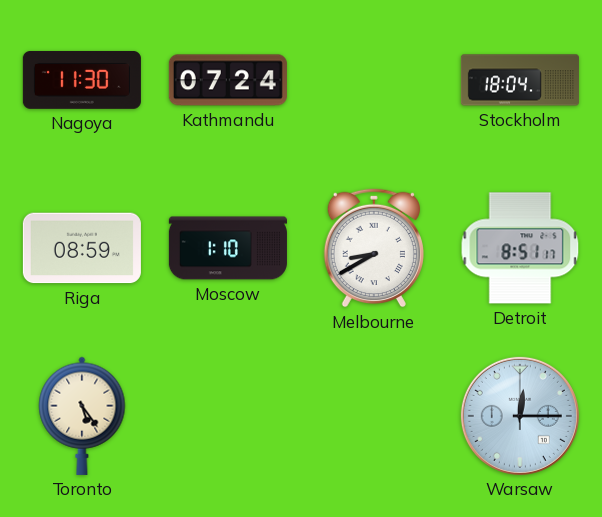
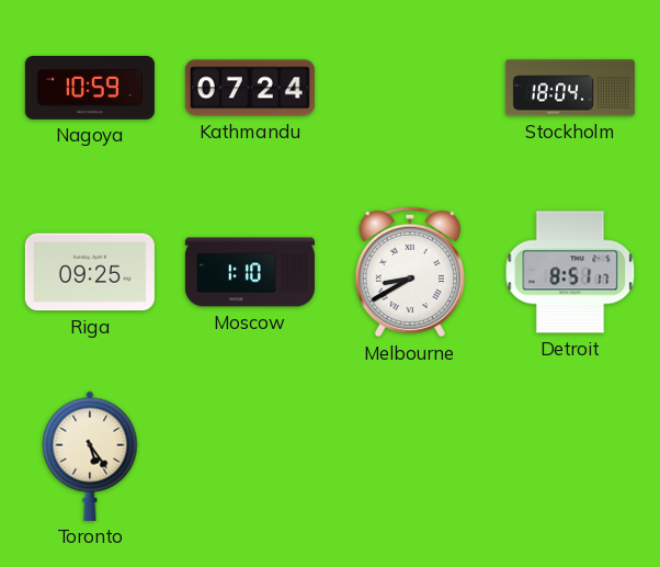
Nagoya: 11:30 -> 10:59
Riga: 08:59 -> 09:25
Warsaw: 12:15 -> none
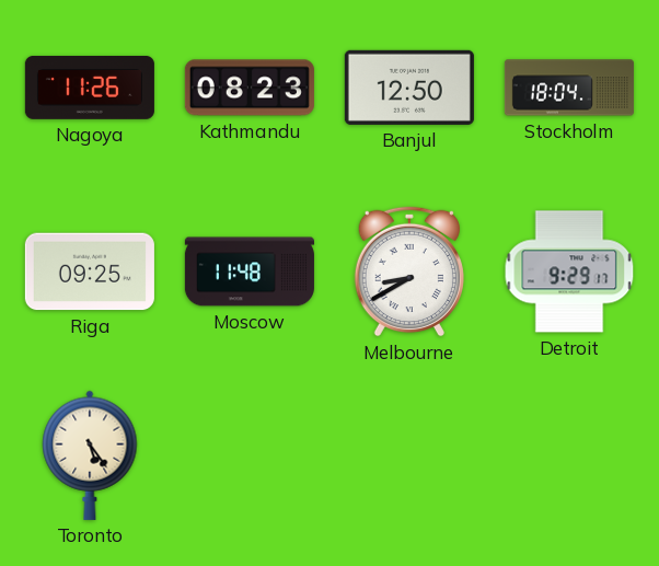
Nagoya: 10:59 -> 11:26
Kathmandu: 07:24 -> 08:23
Banjul: none -> 12:50
Moscow: 1:10 -> 11:48
Detroit: 8:51 -> 9:29
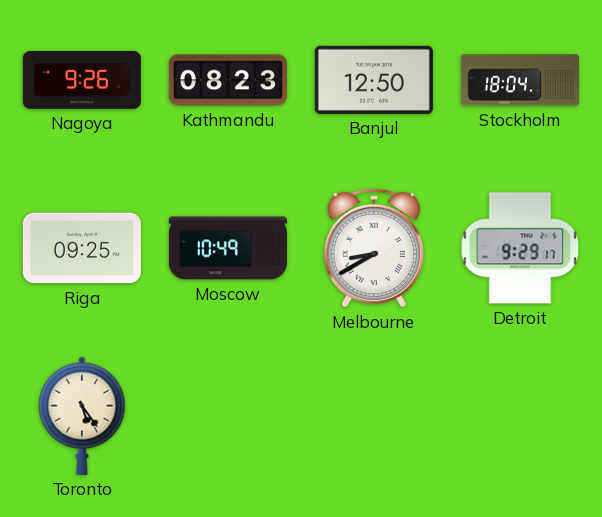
Nagoya: 11:26 -> 9:26
Moscow: 11:48 -> 10:49
